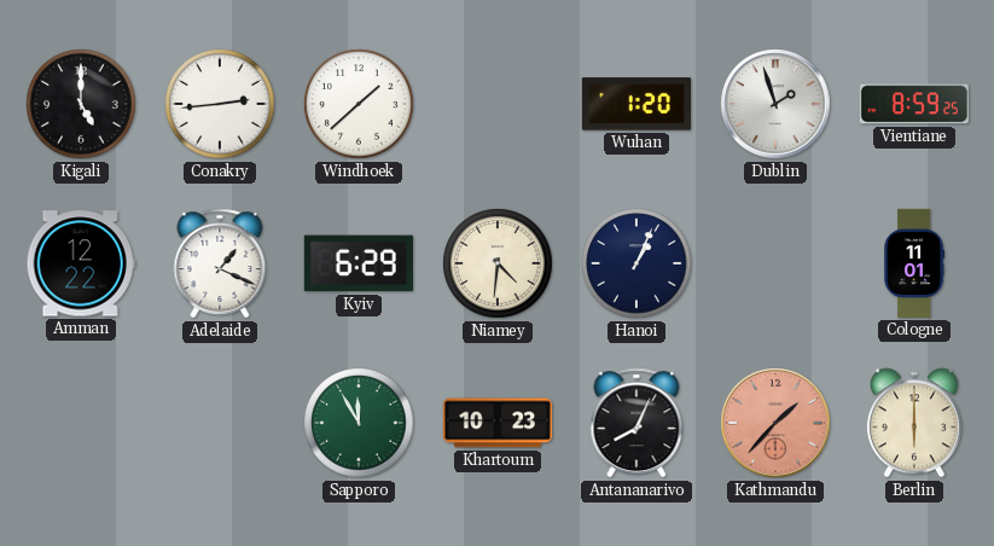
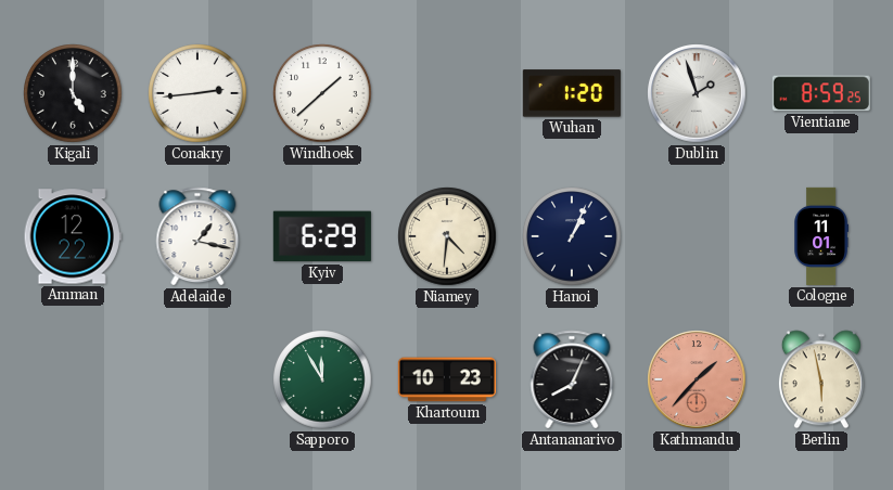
Adelaide: 1:19 -> 1:17
Berlin: 6:00 -> 5:58
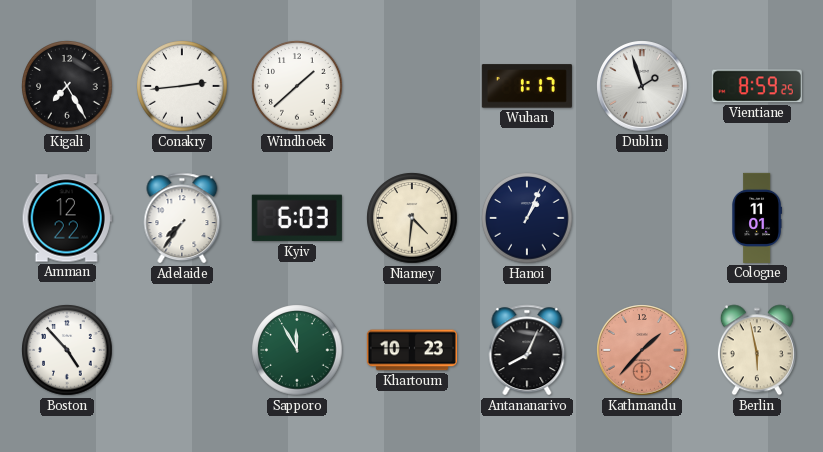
Kigali: 5:00 -> 7:25
Wuhan: 1:20 -> 1:17
Adelaide: 1:17 -> 7:36
Kyiv: 6:29 -> 6:03
Boston: none -> 4:53
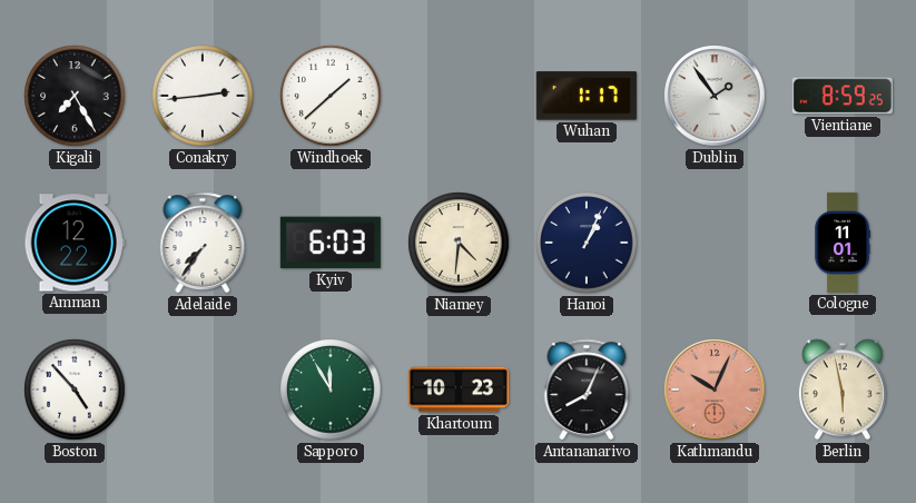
Dublin: 1:57 -> 1:54
Kathmandu: 1:37 -> 10:04
